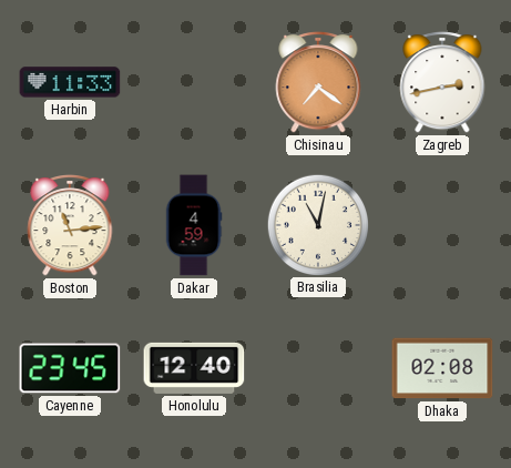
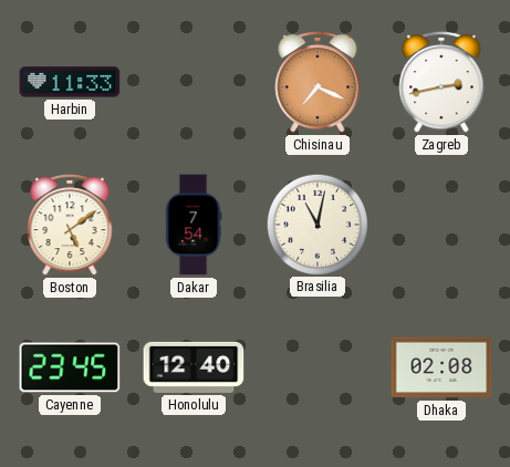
Chisinau: 7:21 -> 7:19
Boston: 11:14 -> 5:09
Dakar: 4:59 -> 7:54
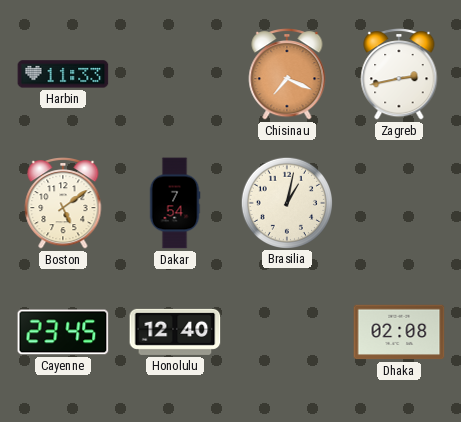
Brasilia: 11:02 -> 1:02
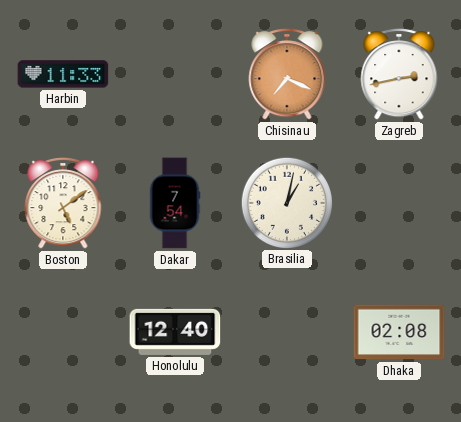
Cayenne: 23:45 -> none
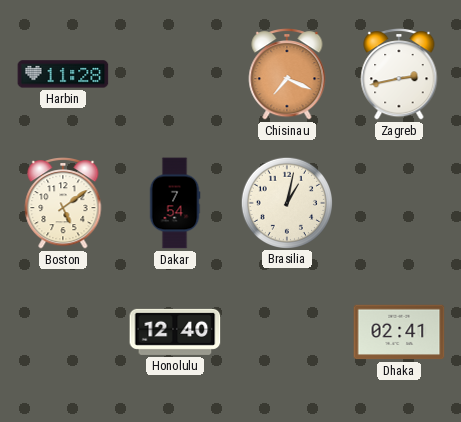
Harbin: 11:33 -> 11:28
Dhaka: 02:08 -> 02:41
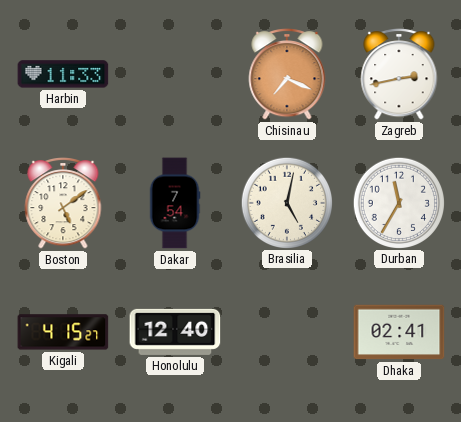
Harbin: 11:28 -> 11:33
Brasilia: 1:02 -> 5:02
Durban: none -> 11:35
Kigali: none -> 4:15
